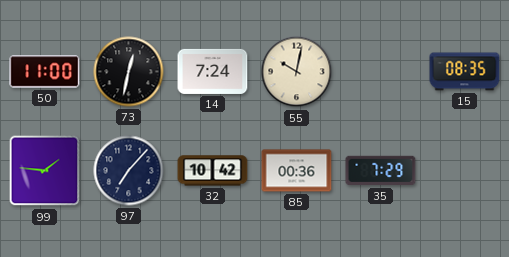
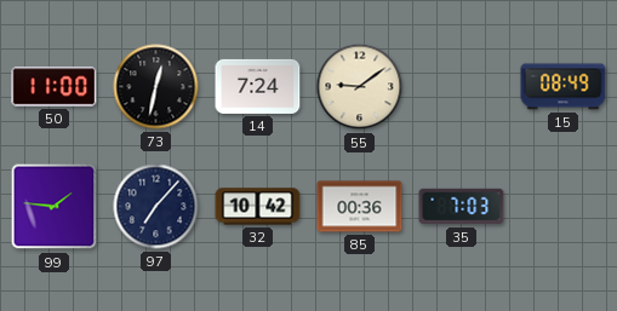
55: 10:02 -> 9:09
15: 08:35 -> 08:49
35: 7:29 -> 7:03
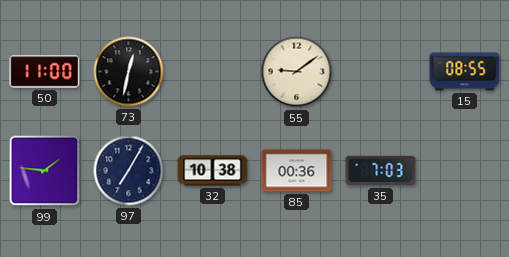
14: 7:24 -> none
15: 08:49 -> 08:55
97: 7:07 -> 7:05
32: 10:42 -> 10:38
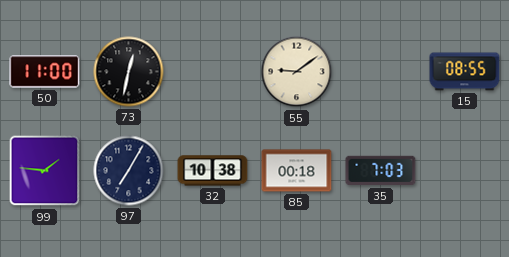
85: 00:36 -> 00:18
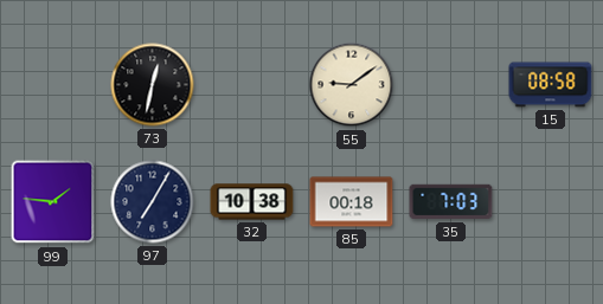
50: 11:00 -> none
15: 08:55 -> 08:58
